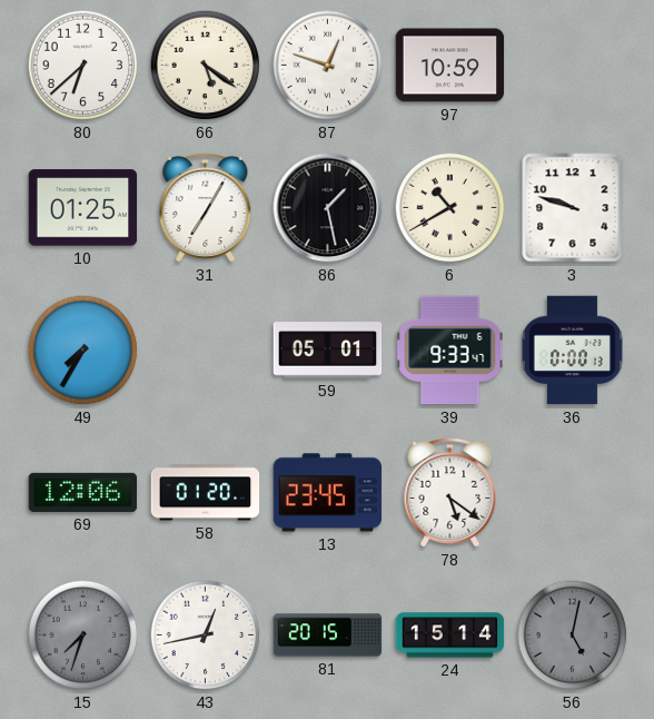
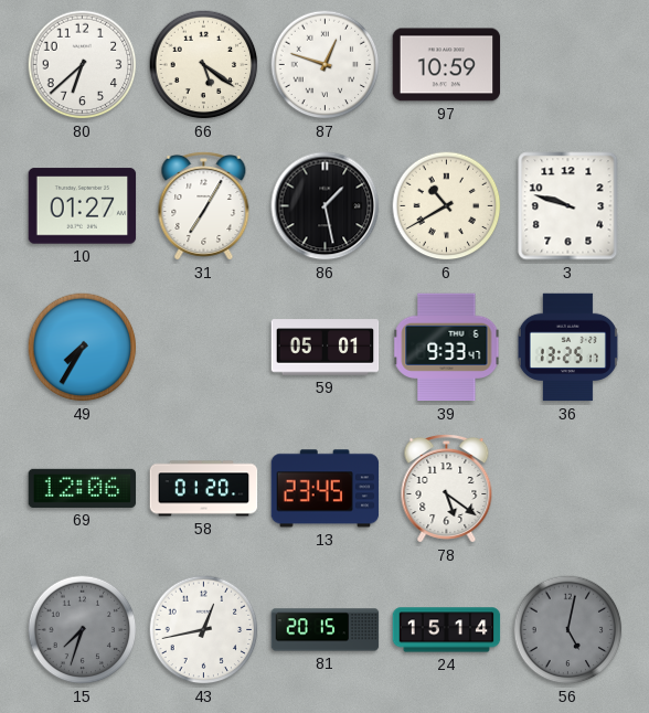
10: 01:25 -> 01:27
36: 0:00 -> 13:25
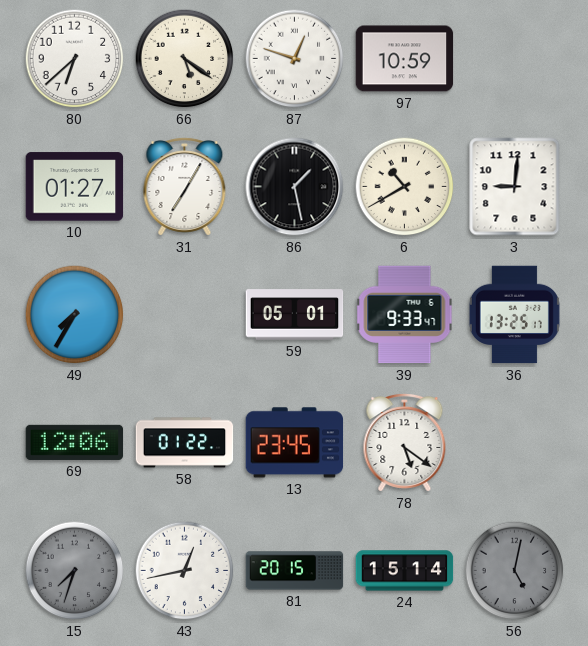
3: 9:48 -> 9:01
58: 01:20 -> 01:22
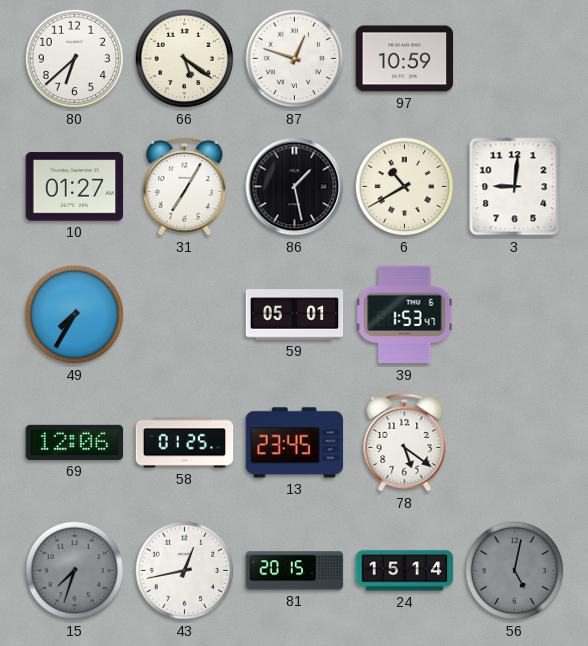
39: 9:33 -> 1:53
36: 13:25 -> none
58: 01:22 -> 01:25
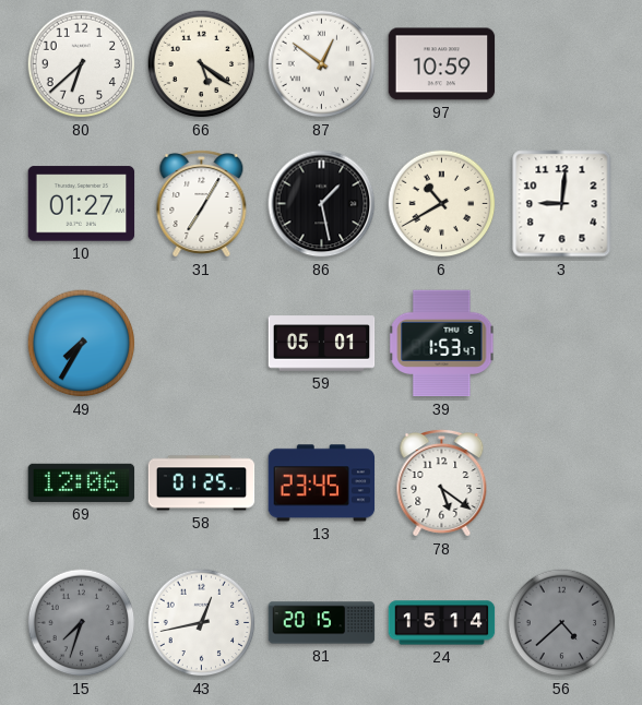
87: 12:48 -> 12:51
56: 5:02 -> 4:38
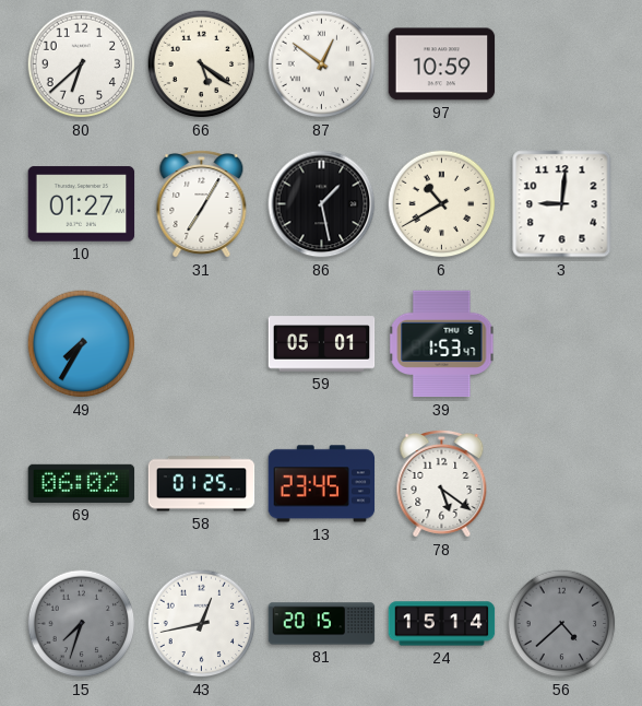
69: 12:06 -> 06:02
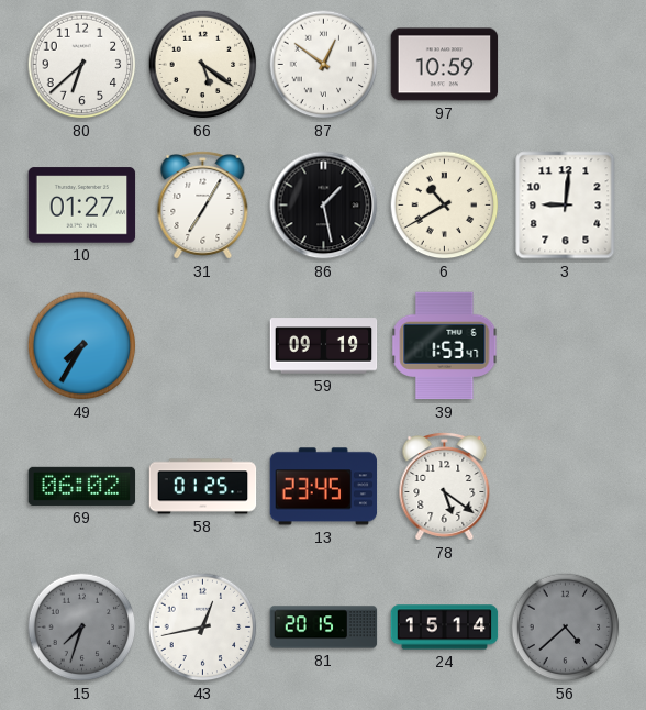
59: 05:01 -> 09:19
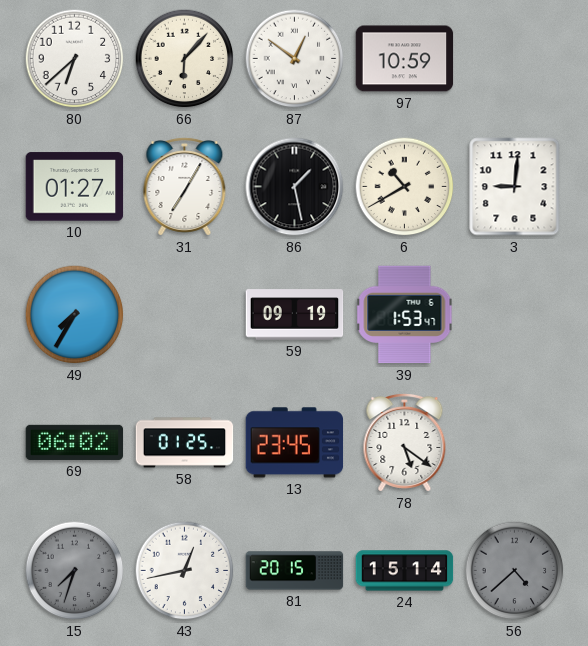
66: 5:21 -> 6:07
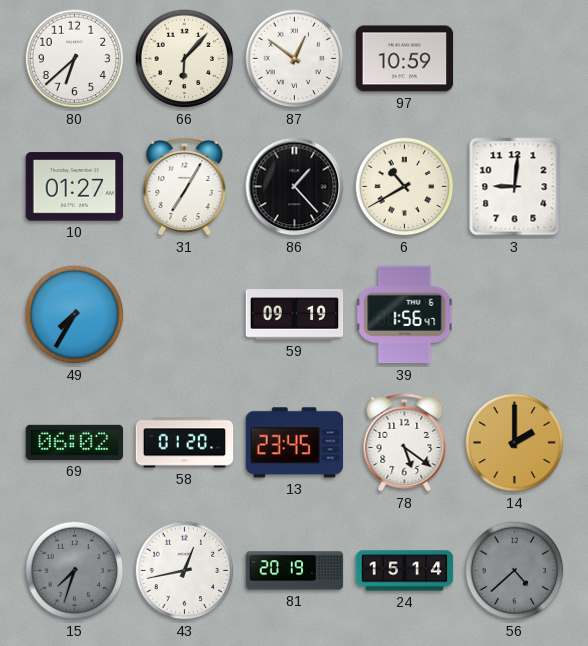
86: 1:28 -> 1:23
39: 1:53 -> 1:56
58: 01:25 -> 01:20
14: none -> 2:00
81: 20:15 -> 20:19
